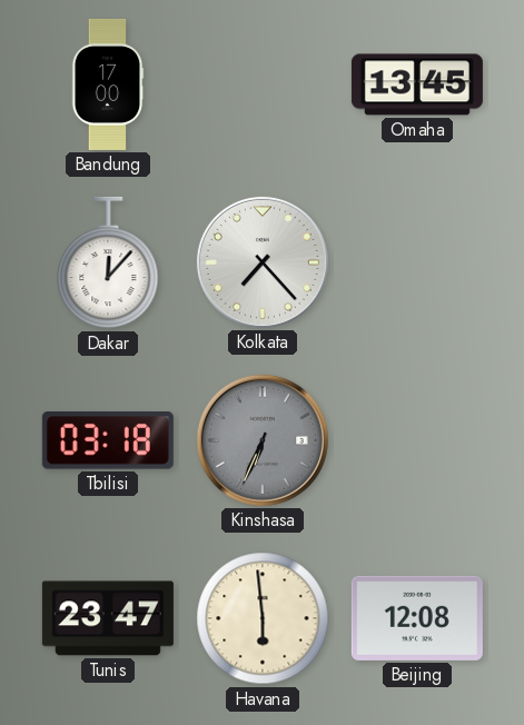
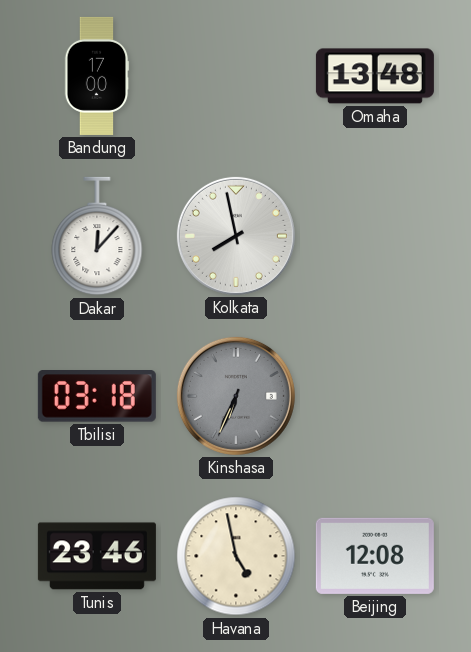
Omaha: 13:45 -> 13:48
Kolkata: 7:23 -> 7:58
Tunis: 23:47 -> 23:46
Havana: 5:59 -> 4:58
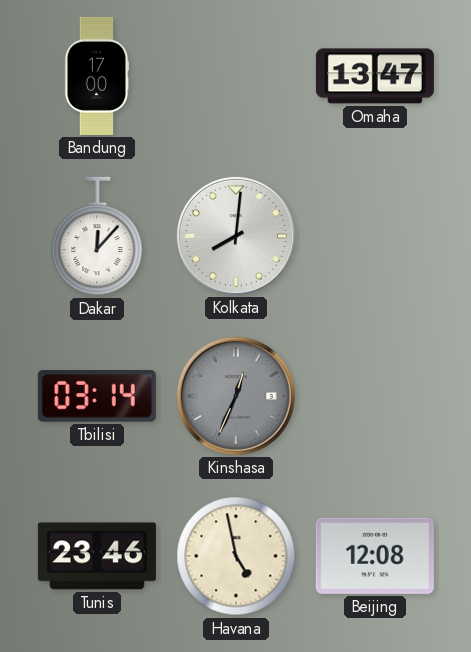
Omaha: 13:48 -> 13:47
Kolkata: 7:58 -> 8:01
Tbilisi: 03:18 -> 03:14
Kinshasa: 6:34 -> 12:34
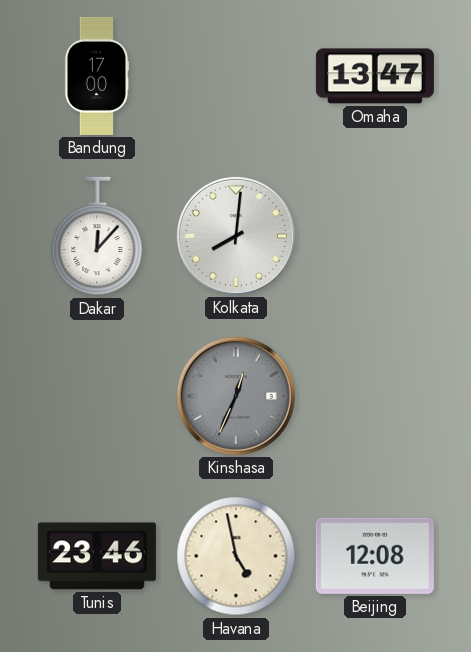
Tbilisi: 03:14 -> none
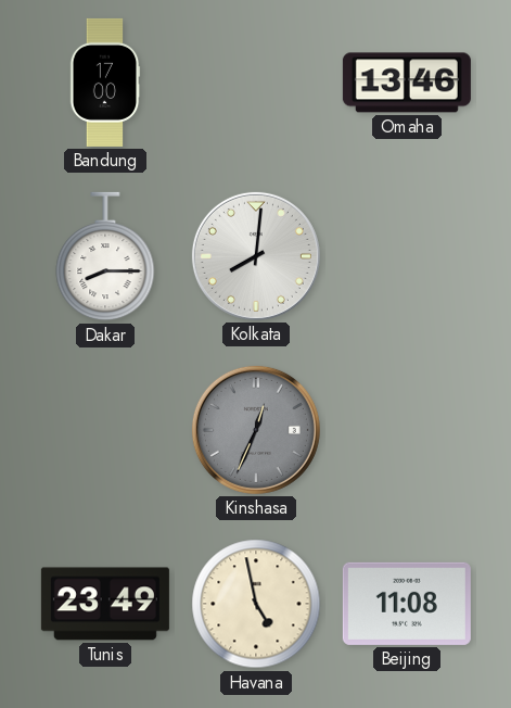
Omaha: 13:47 -> 13:46
Dakar: 12:07 -> 8:15
Tunis: 23:46 -> 23:49
Beijing: 12:08 -> 11:08
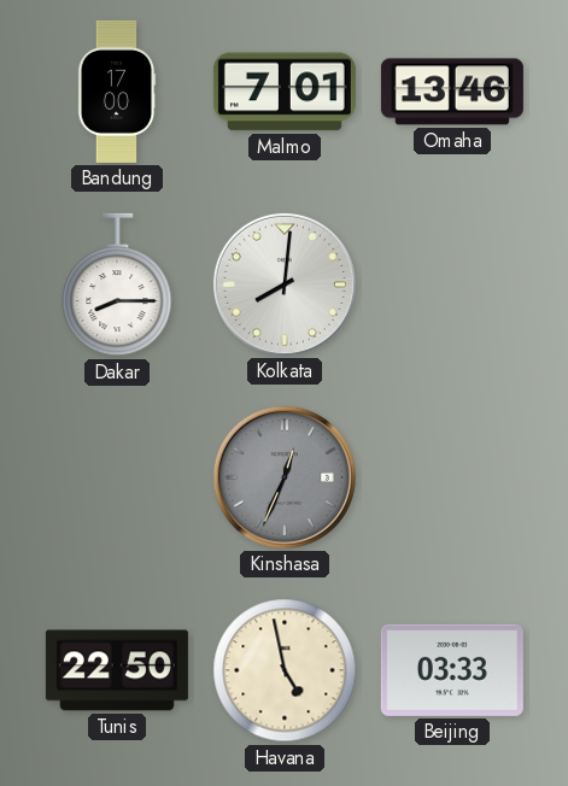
Malmo: none -> 7:01
Tunis: 23:49 -> 22:50
Beijing: 11:08 -> 03:33
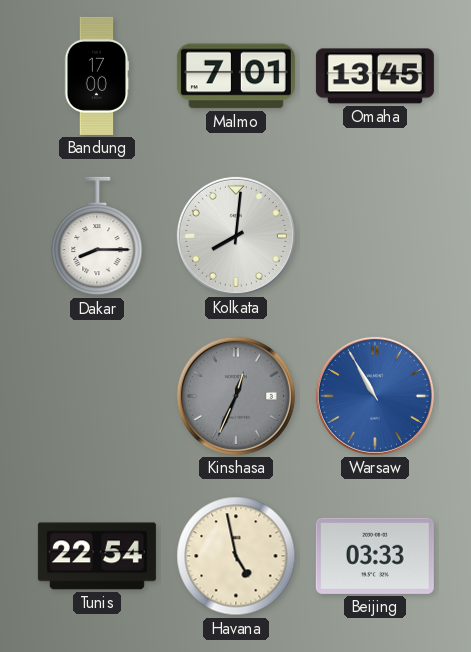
Omaha: 13:46 -> 13:45
Warsaw: none -> 10:55
Tunis: 22:50 -> 22:54
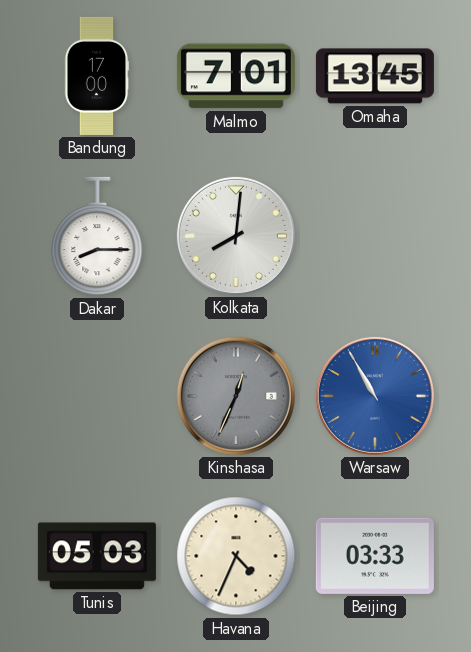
Tunis: 22:54 -> 05:03
Havana: 4:58 -> 4:34
